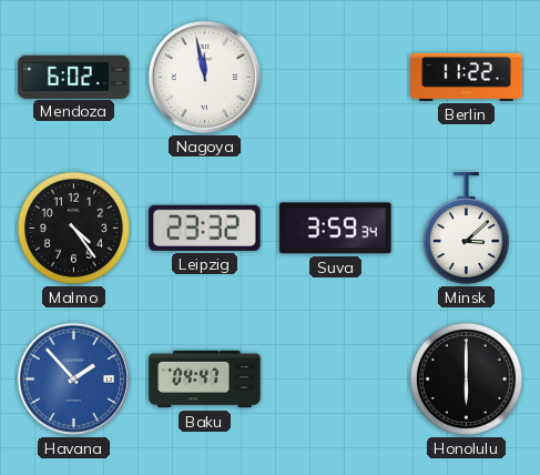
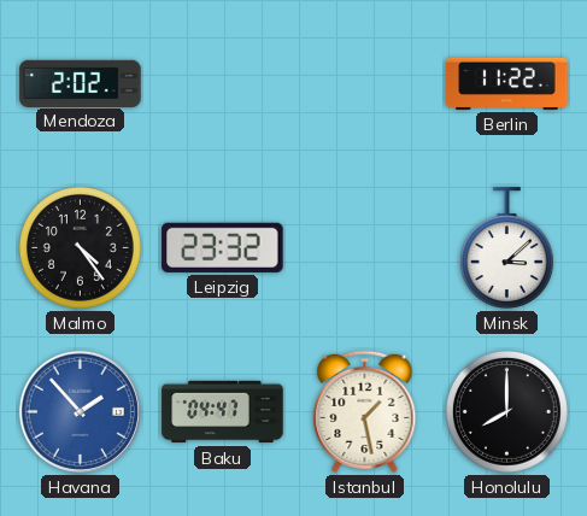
Mendoza: 6:02 -> 2:02
Nagoya: 11:58 -> none
Suva: 3:59 -> none
Istanbul: none -> 1:28
Honolulu: 6:00 -> 8:00
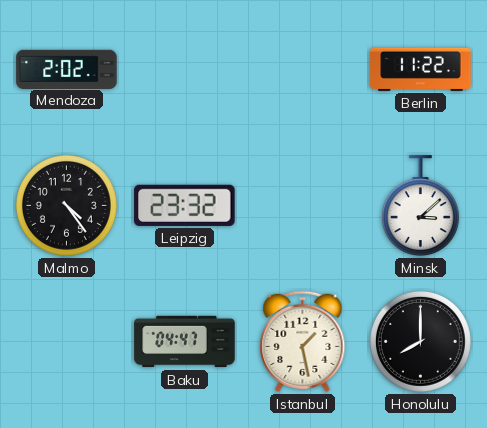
Havana: 1:53 -> none
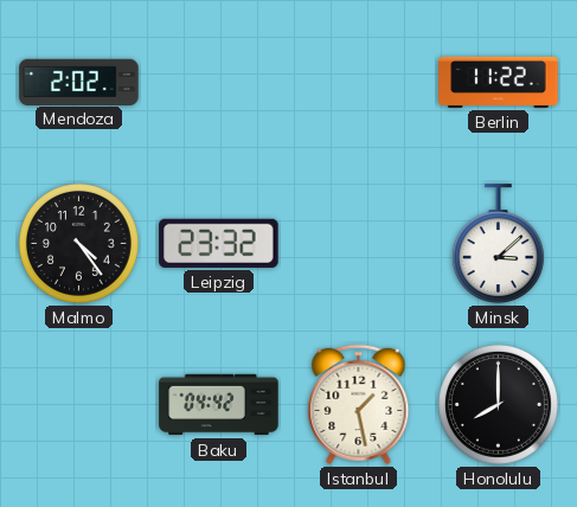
Baku: 04:47 -> 04:42
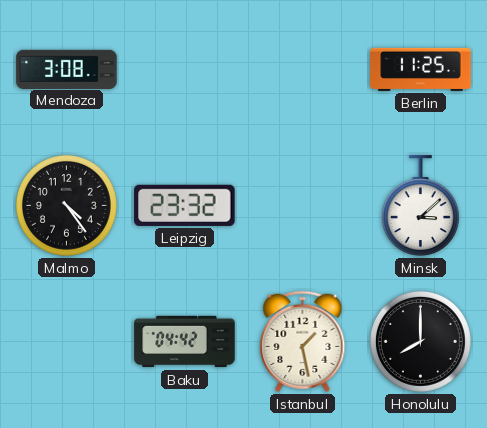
Mendoza: 2:02 -> 3:08
Berlin: 11:22 -> 11:25
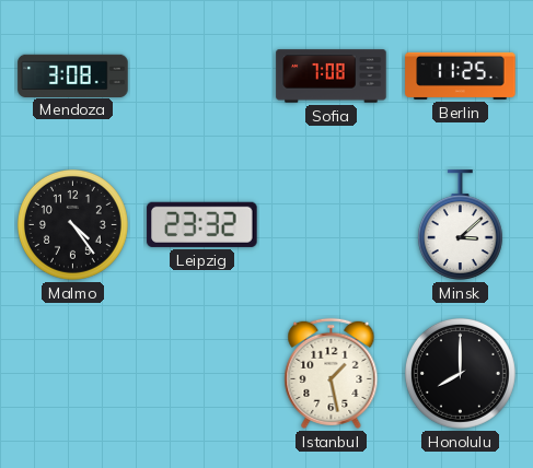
Sofia: none -> 7:08
Baku: 04:42 -> none
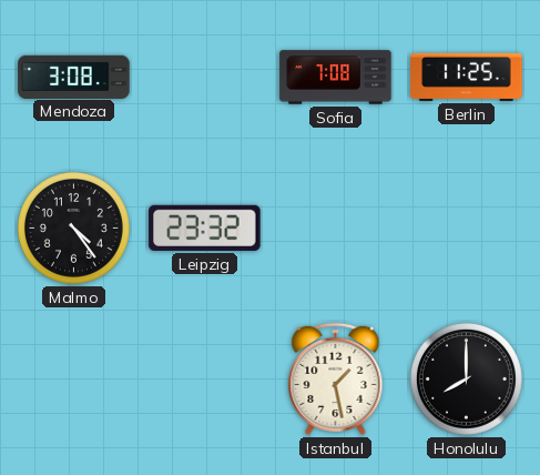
Minsk: 3:08 -> none
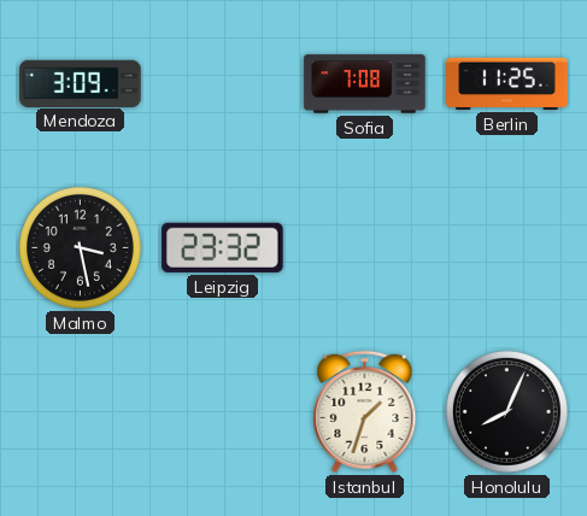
Mendoza: 3:08 -> 3:09
Malmo: 4:24 -> 3:28
Istanbul: 1:28 -> 1:33
Honolulu: 8:00 -> 8:04
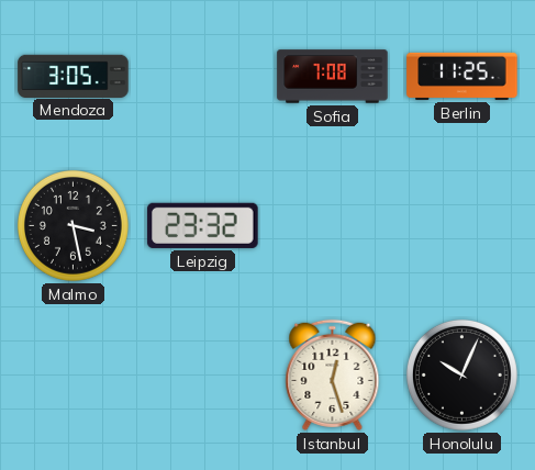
Mendoza: 3:09 -> 3:05
Istanbul: 1:33 -> 12:27
Honolulu: 8:04 -> 10:04
